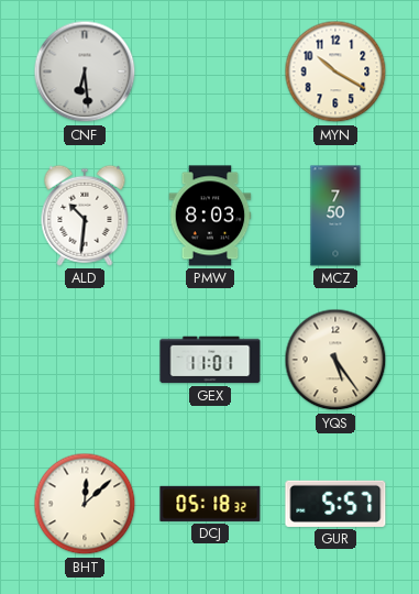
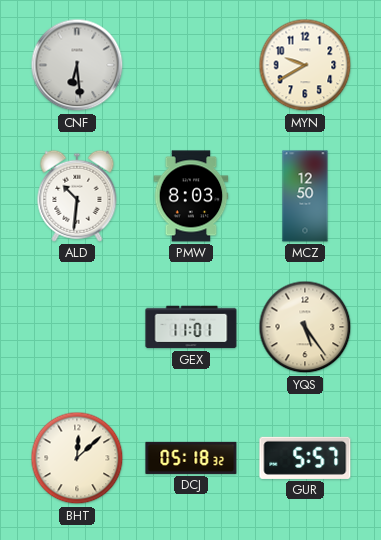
MYN: 10:20 -> 9:40
MCZ: 7:50 -> 12:50
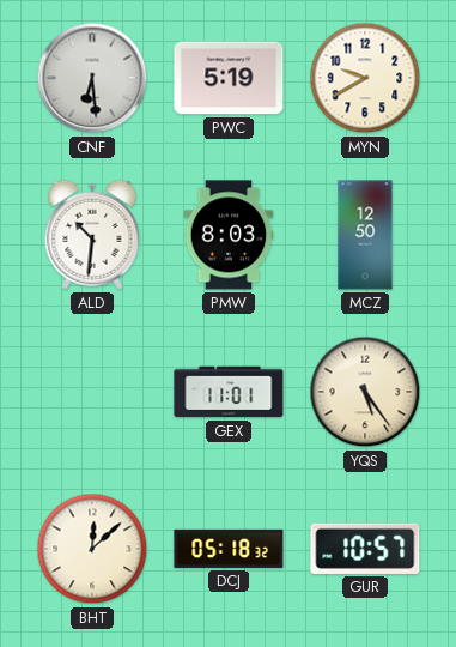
PWC: none -> 5:19
GUR: 5:57 -> 10:57
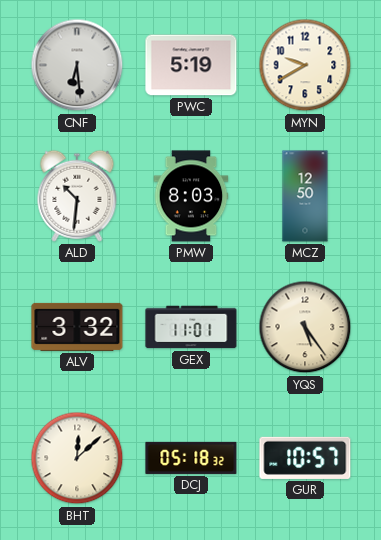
ALV: none -> 3:32
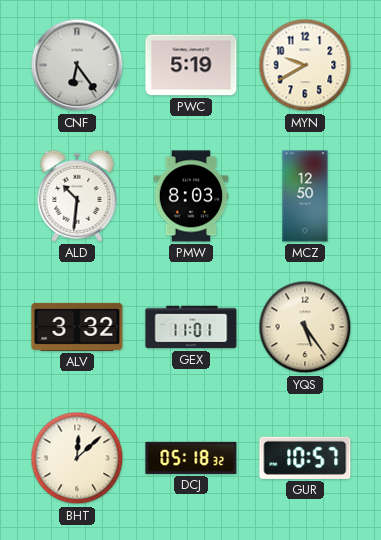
CNF: 6:29 -> 6:24
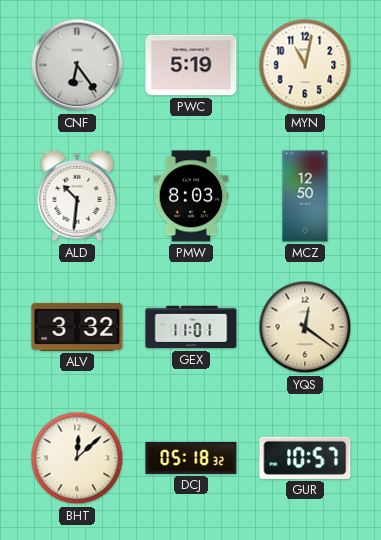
MYN: 9:40 -> 11:02
YQS: 5:24 -> 12:21
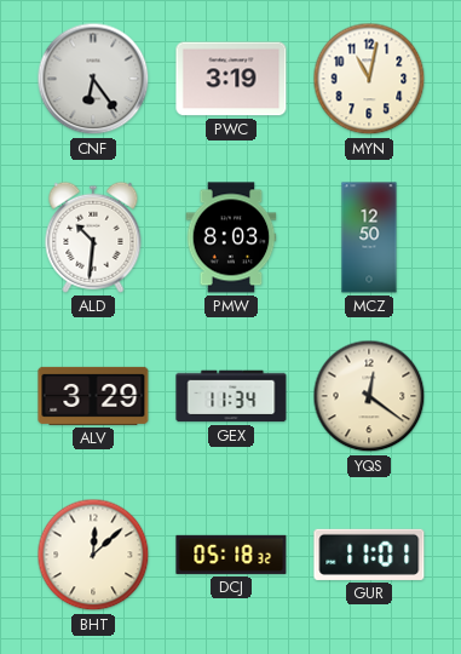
PWC: 5:19 -> 3:19
ALV: 3:32 -> 3:29
GEX: 11:01 -> 11:34
GUR: 10:57 -> 11:01
